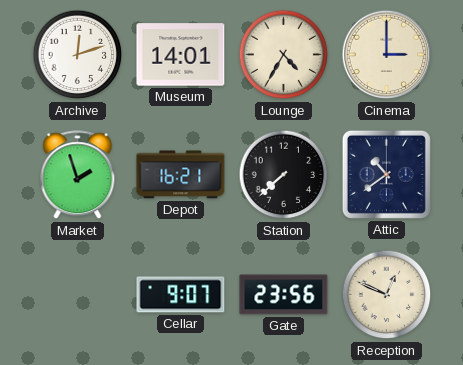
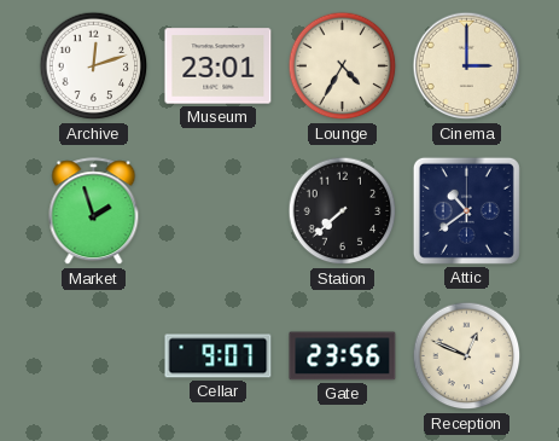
Museum: 14:01 -> 23:01
Depot: 16:21 -> none
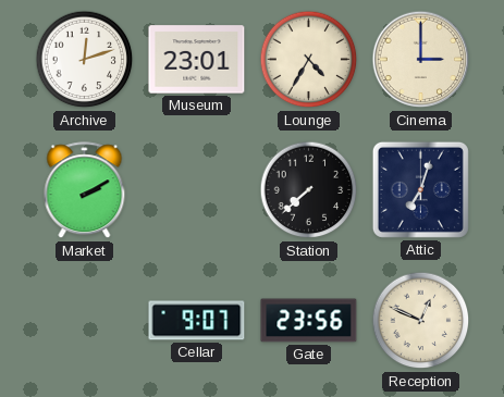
Market: 1:57 -> 2:10
Attic: 10:39 -> 7:03
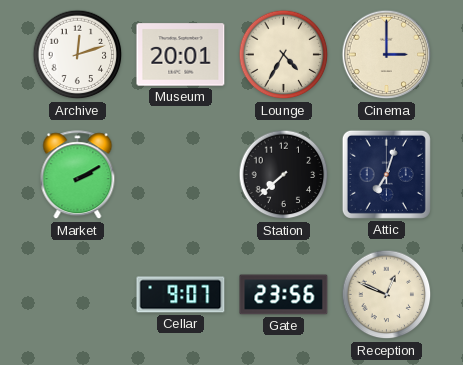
Museum: 23:01 -> 20:01
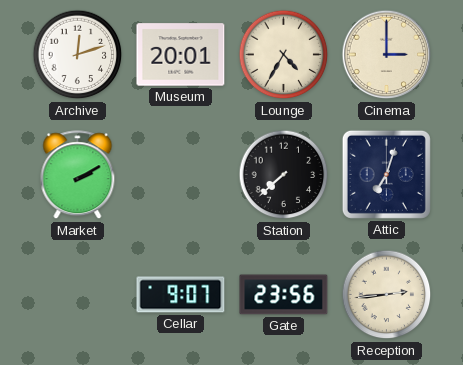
Reception: 12:49 -> 2:44
